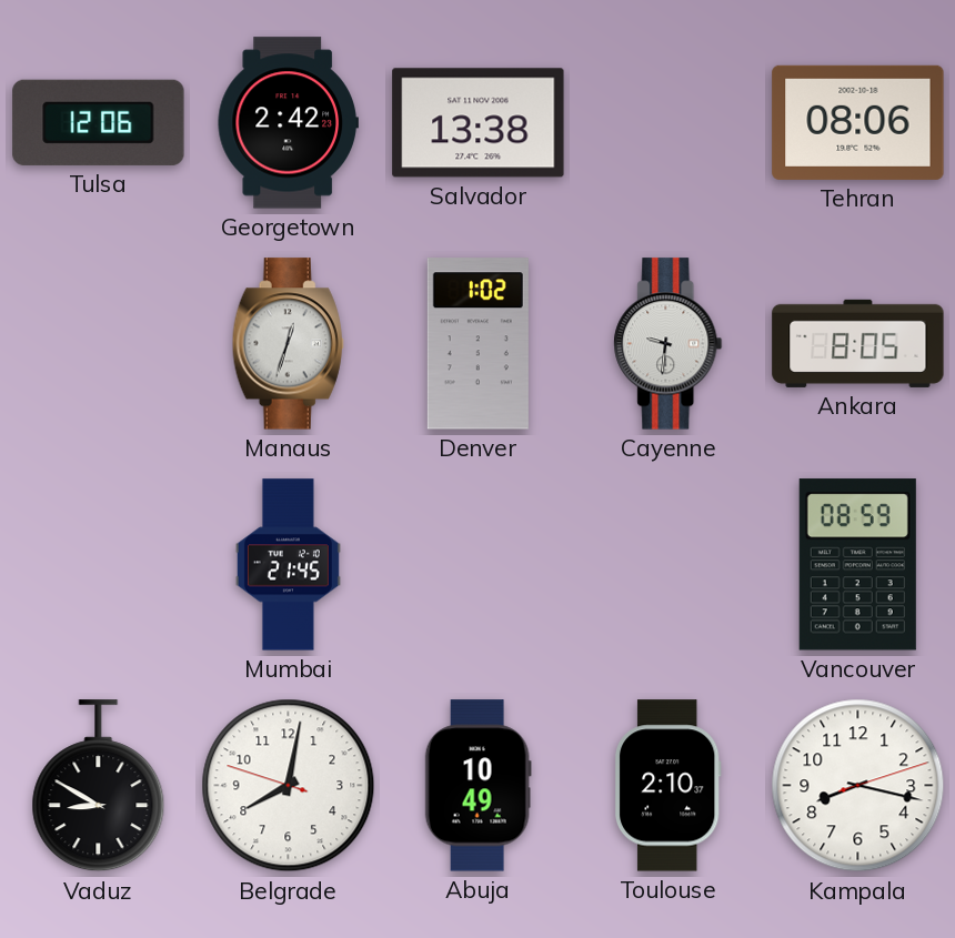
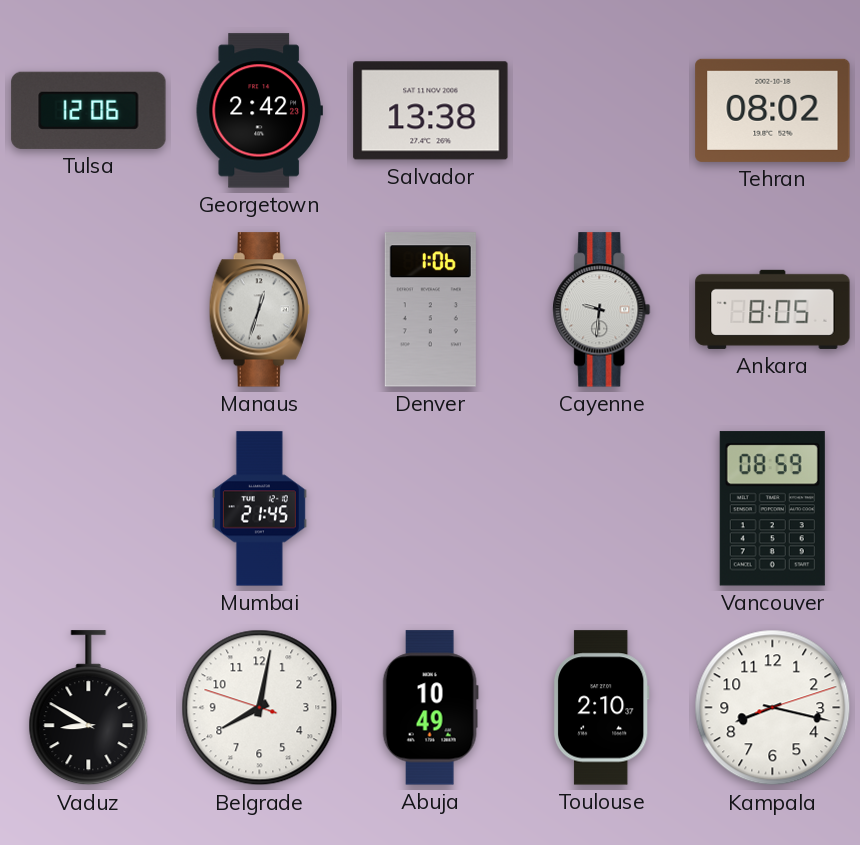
Tehran: 08:06 -> 08:02
Denver: 1:02 -> 1:06
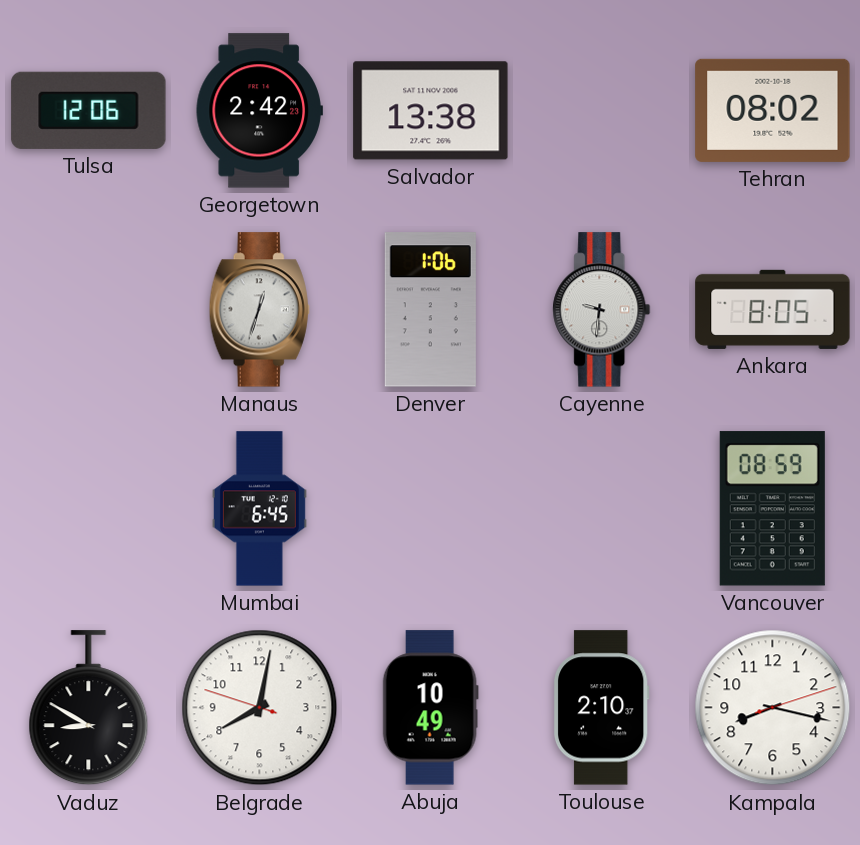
Mumbai: 21:45 -> 6:45
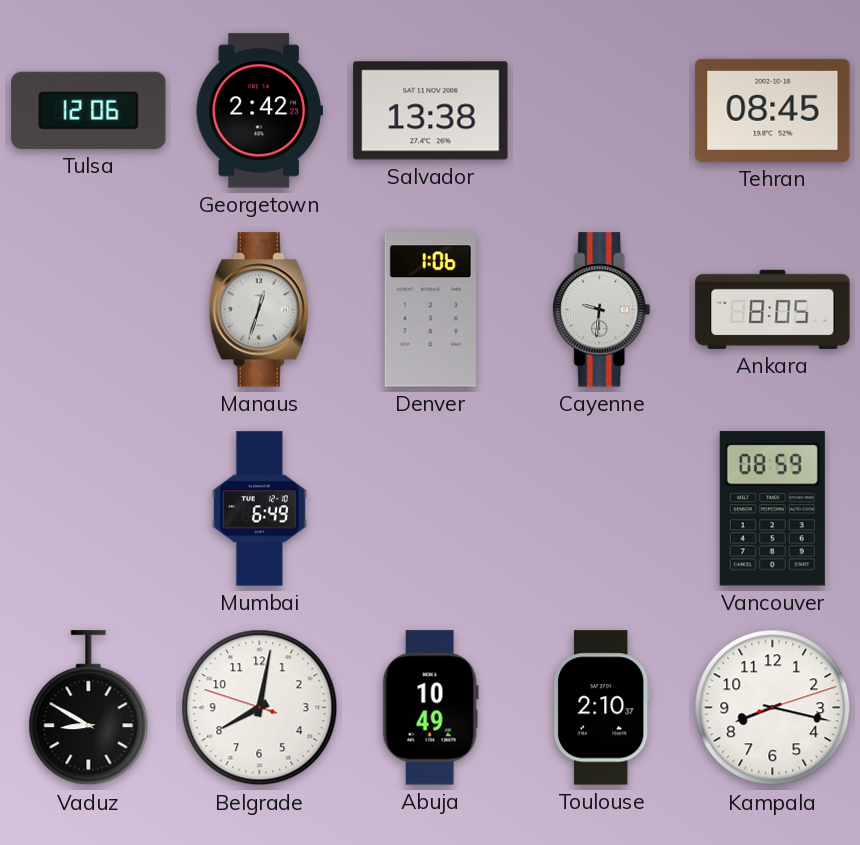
Tehran: 08:02 -> 08:45
Mumbai: 6:45 -> 6:49
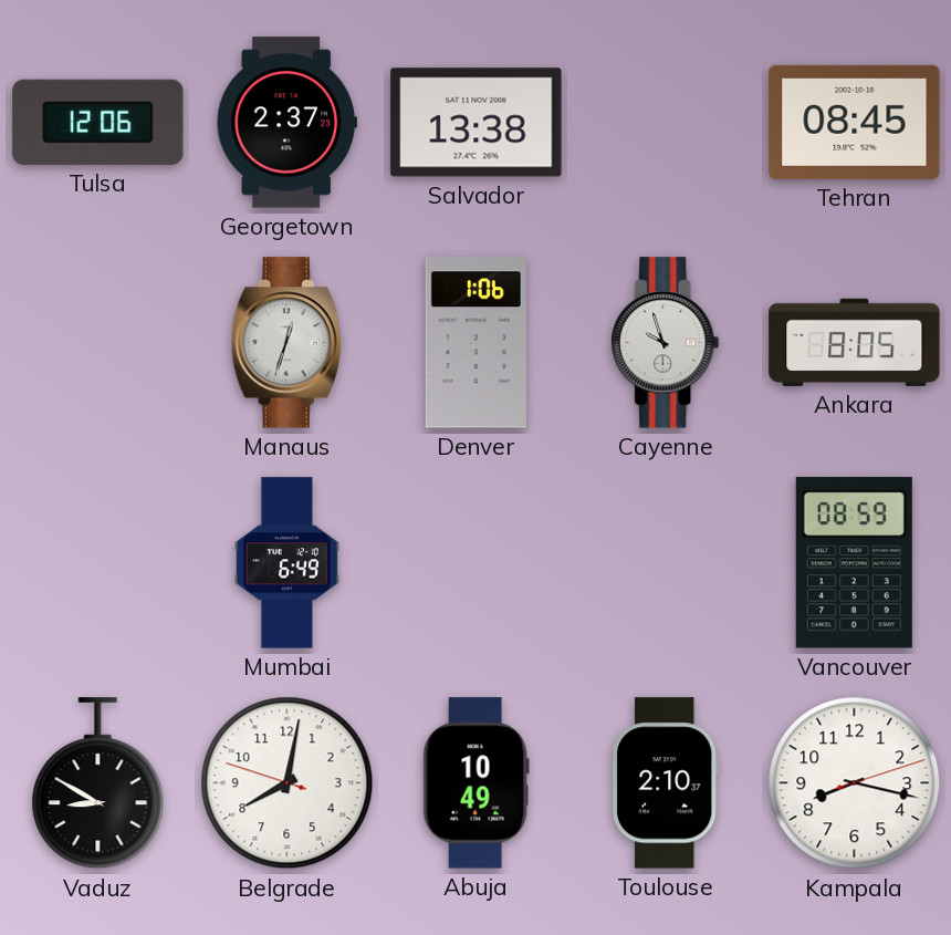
Georgetown: 2:42 -> 2:37
Cayenne: 9:31 -> 9:57
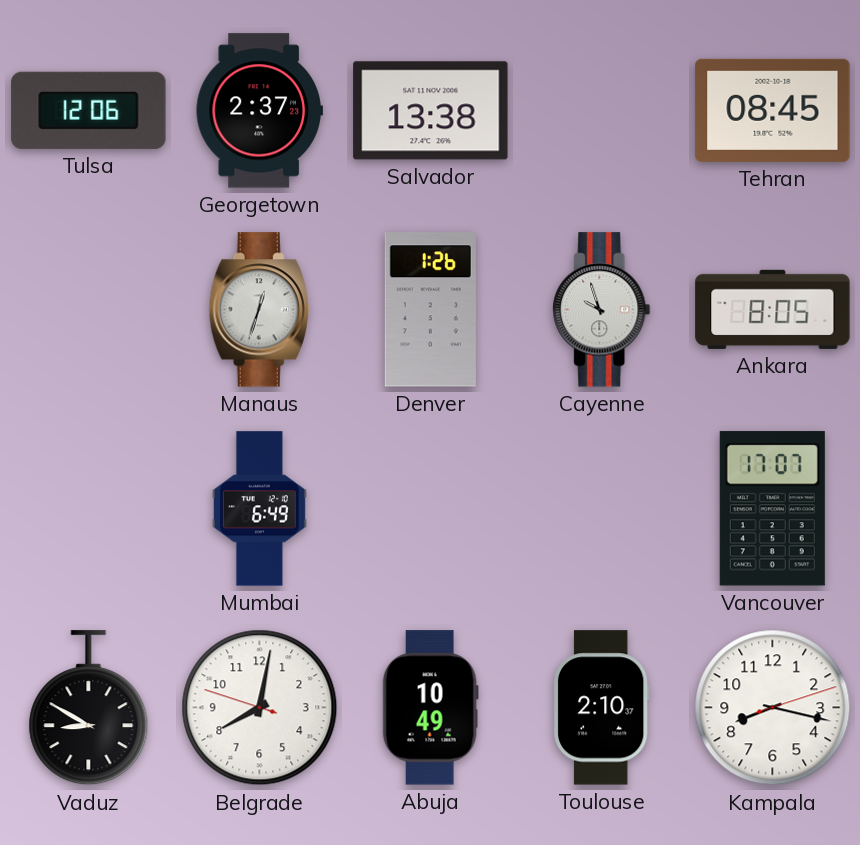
Denver: 1:06 -> 1:26
Vancouver: 08:59 -> 17:07
